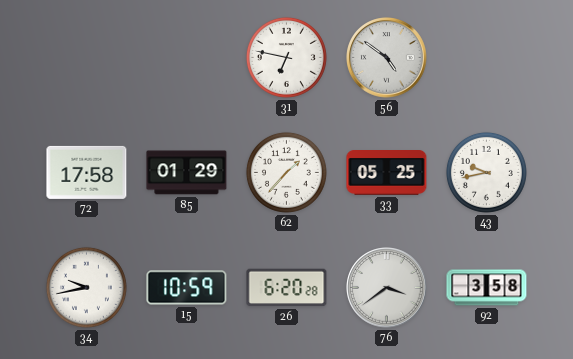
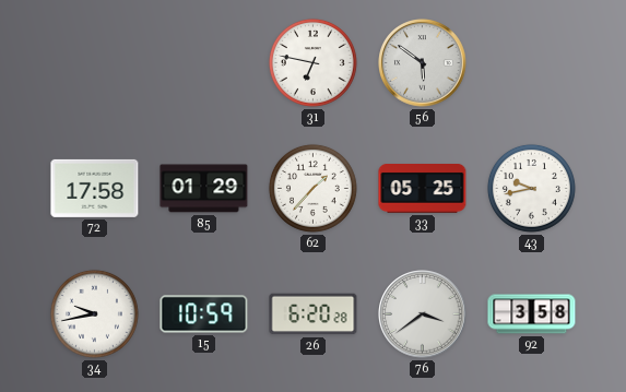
56: 4:51 -> 5:51
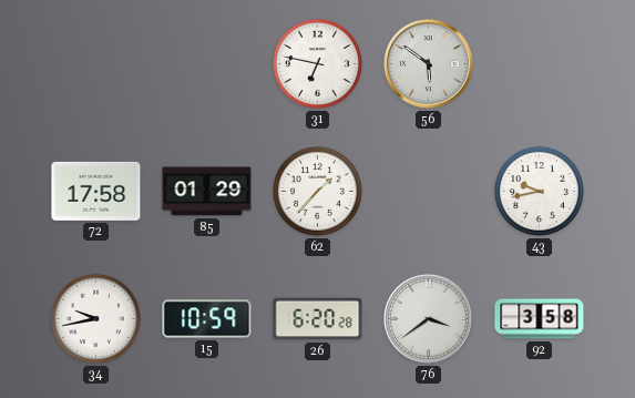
33: 05:25 -> none
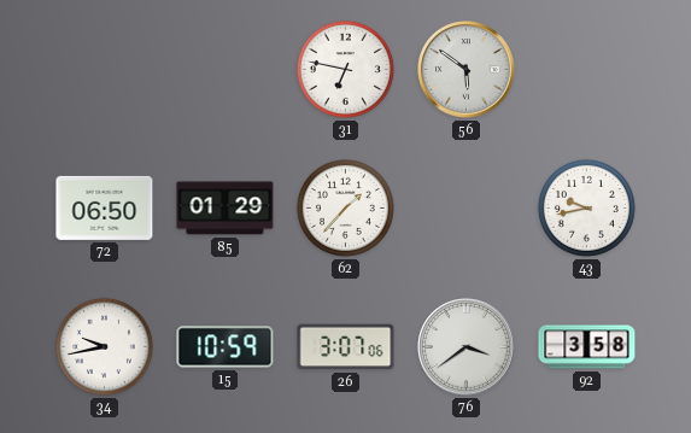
72: 17:58 -> 06:50
26: 6:20 -> 3:07
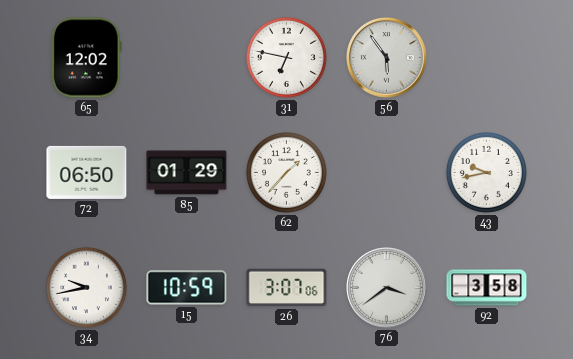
65: none -> 12:02
56: 5:51 -> 5:54
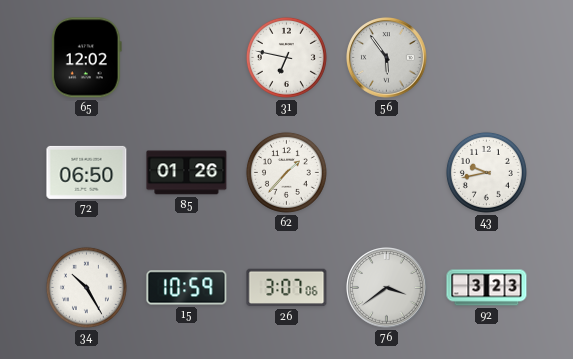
85: 01:29 -> 01:26
34: 9:43 -> 10:25
92: 3:58 -> 3:23
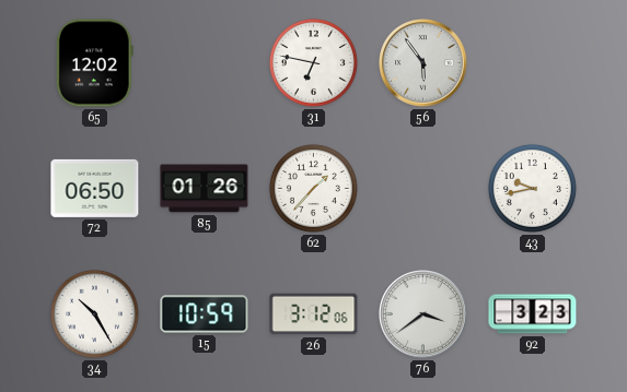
26: 3:07 -> 3:12
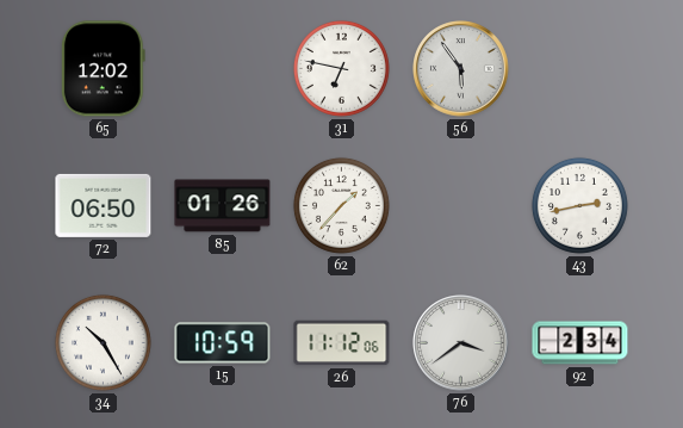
43: 9:43 -> 2:43
26: 3:12 -> 11:12
92: 3:23 -> 2:34
